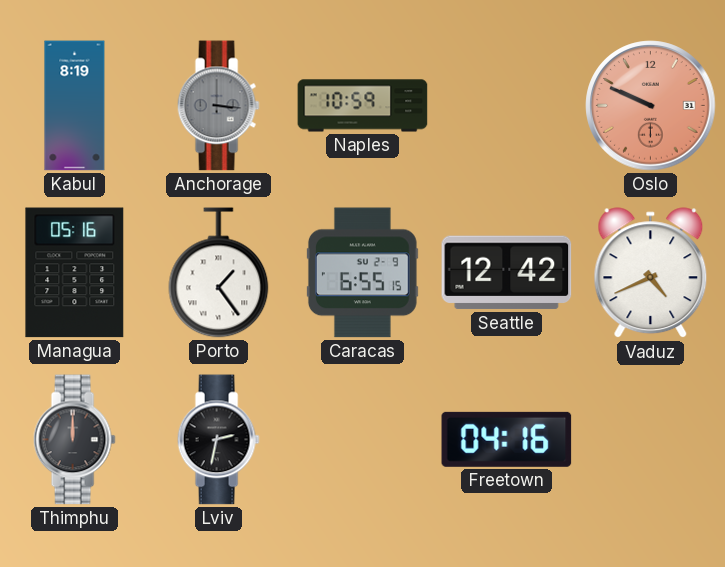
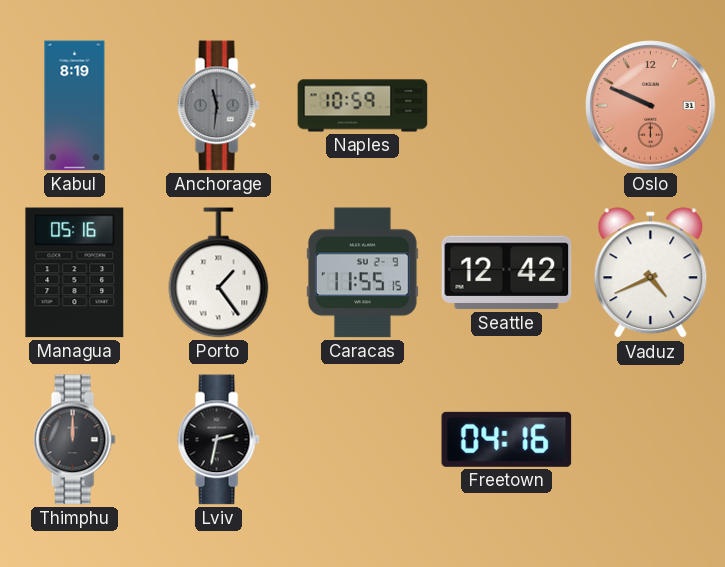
Anchorage: 3:16 -> 11:31
Caracas: 6:55 -> 11:55
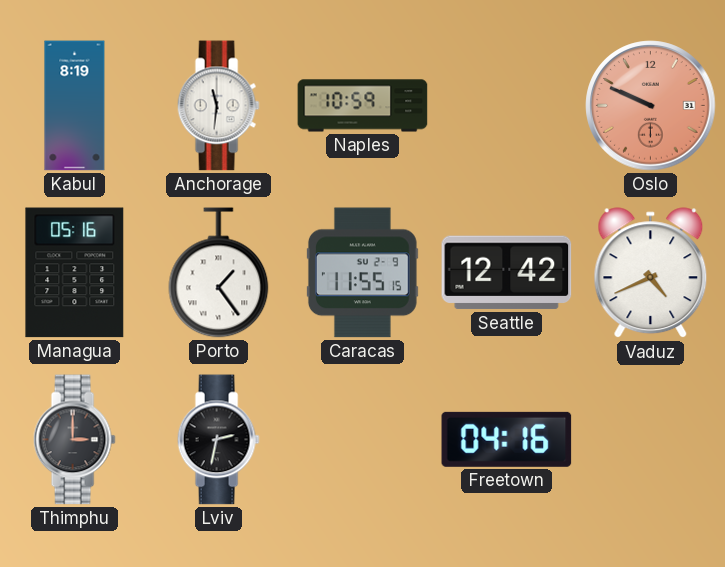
Anchorage dial: grey -> white
Thimphu: 12:00 -> 3:00
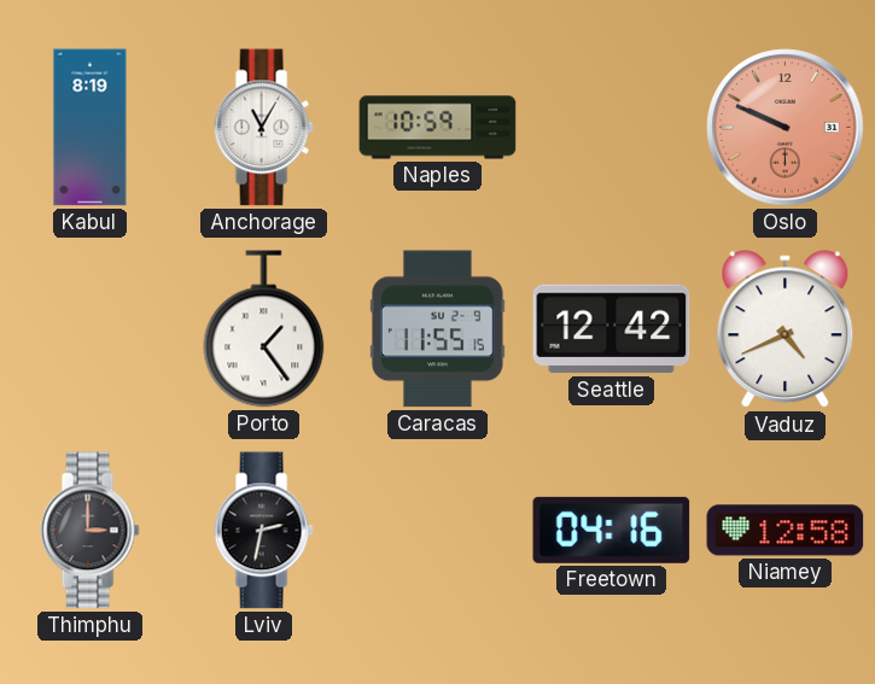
Anchorage: 11:31 -> 11:05
Managua: 05:16 -> none
Niamey: none -> 12:58
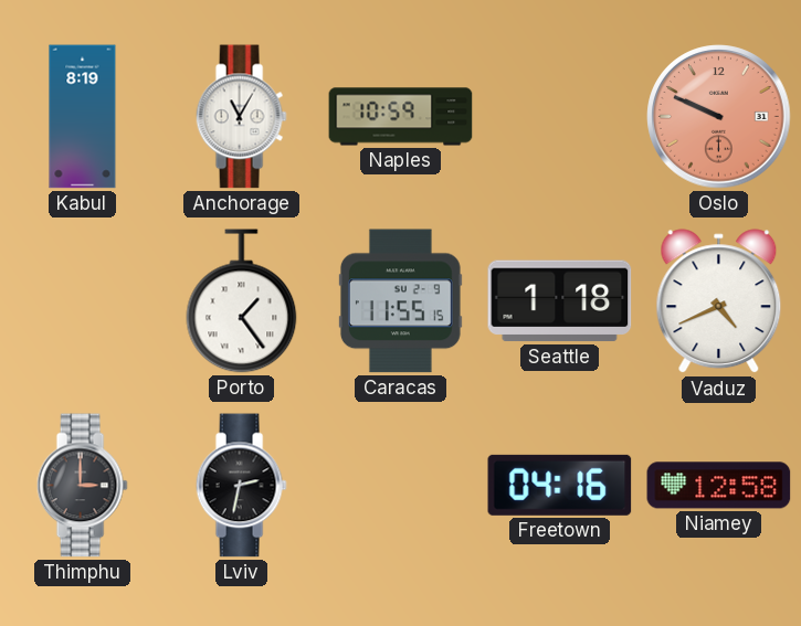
Seattle: 12:42 -> 1:18
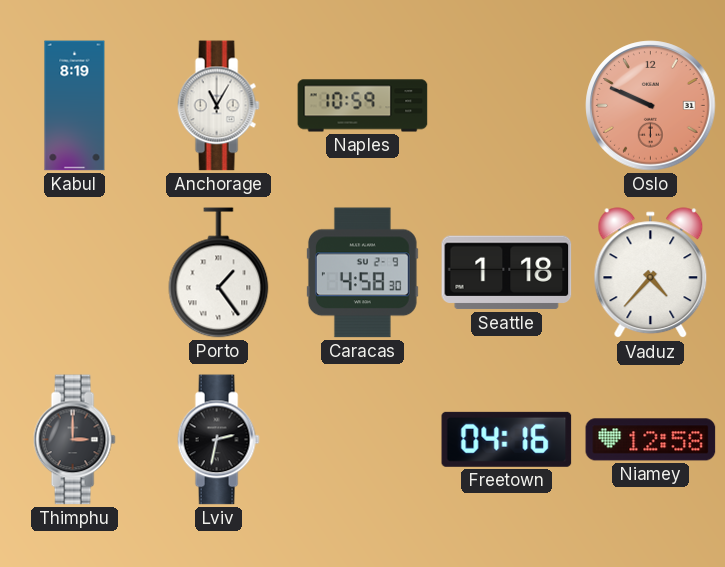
Caracas: 11:55 -> 4:58
Vaduz: 4:41 -> 4:37
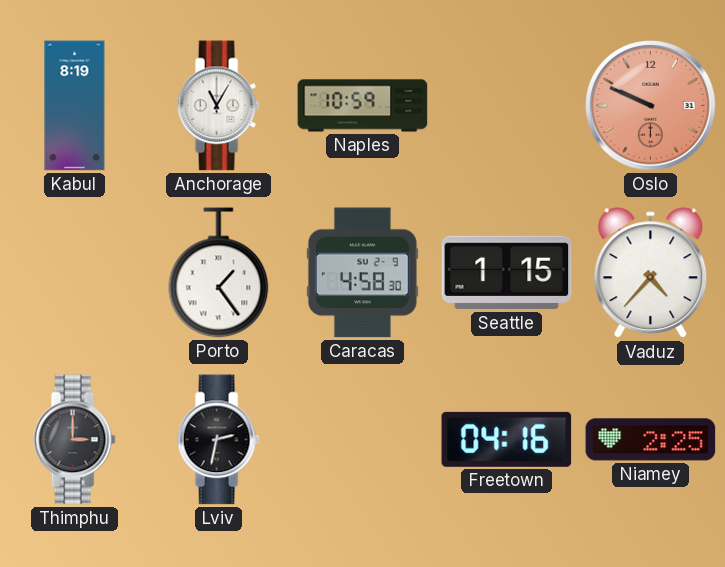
Seattle: 1:18 -> 1:15
Niamey: 12:58 -> 2:25
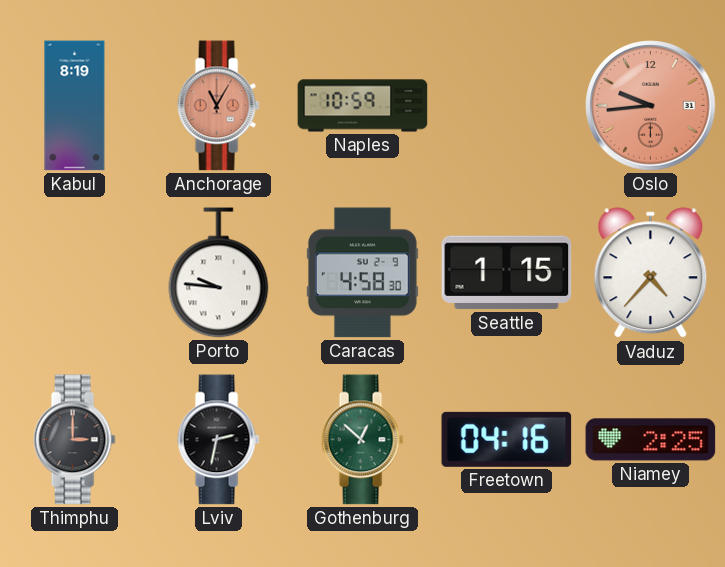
Anchorage dial: white -> salmon
Oslo: 9:49 -> 9:44
Porto: 1:24 -> 9:46
Gothenburg: none -> 12:52
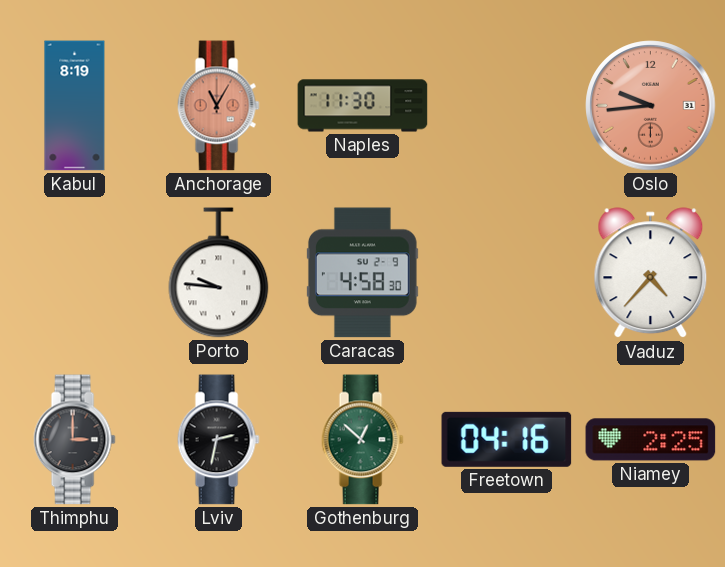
Naples: 10:59 -> 11:30
Seattle: 1:15 -> none
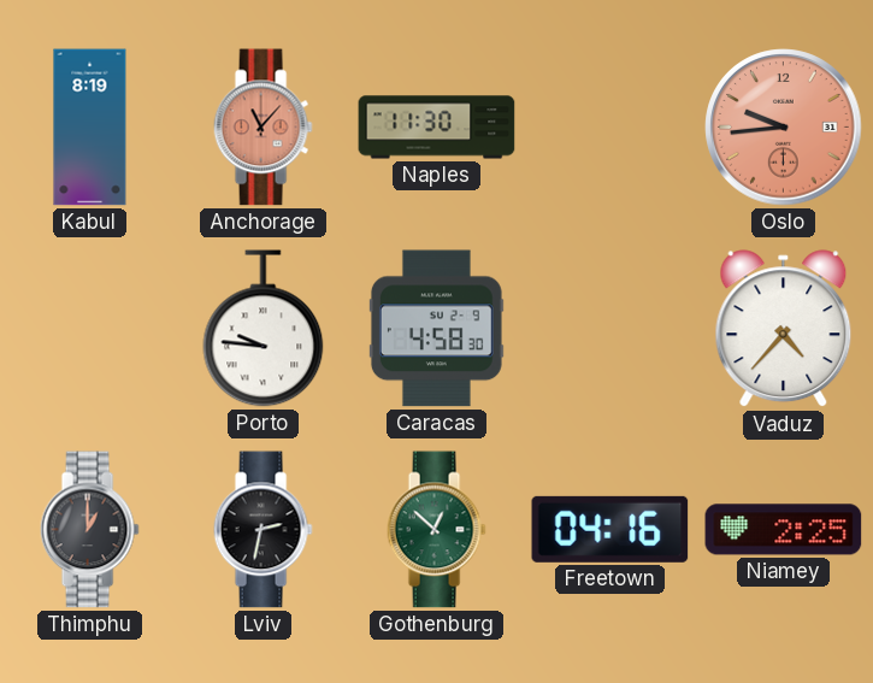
Anchorage: 11:05 -> 11:07
Thimphu: 3:00 -> 1:00
